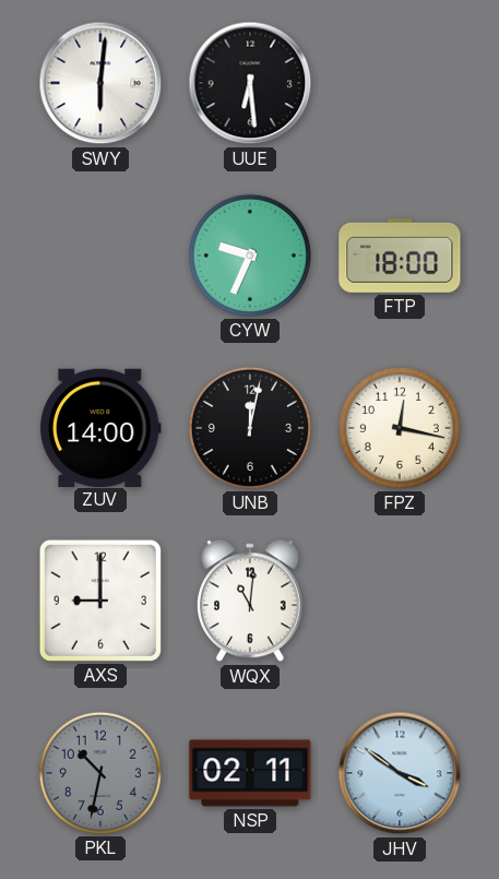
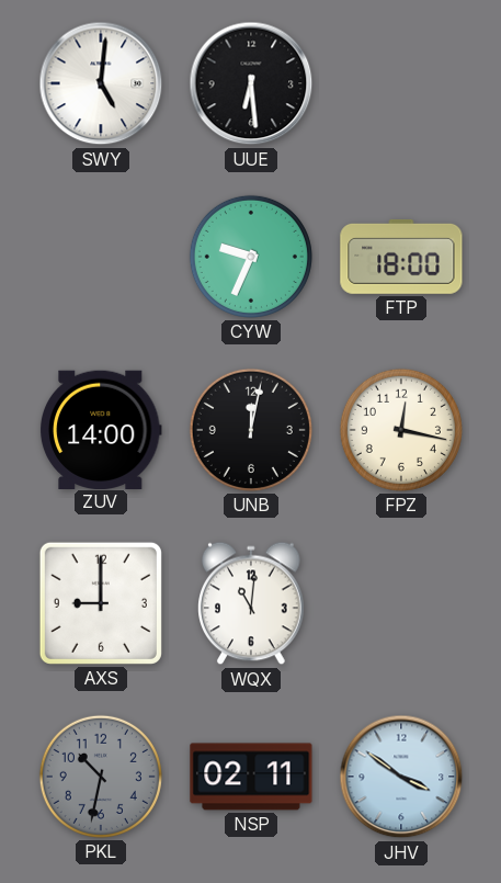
SWY: 6:01 -> 5:01
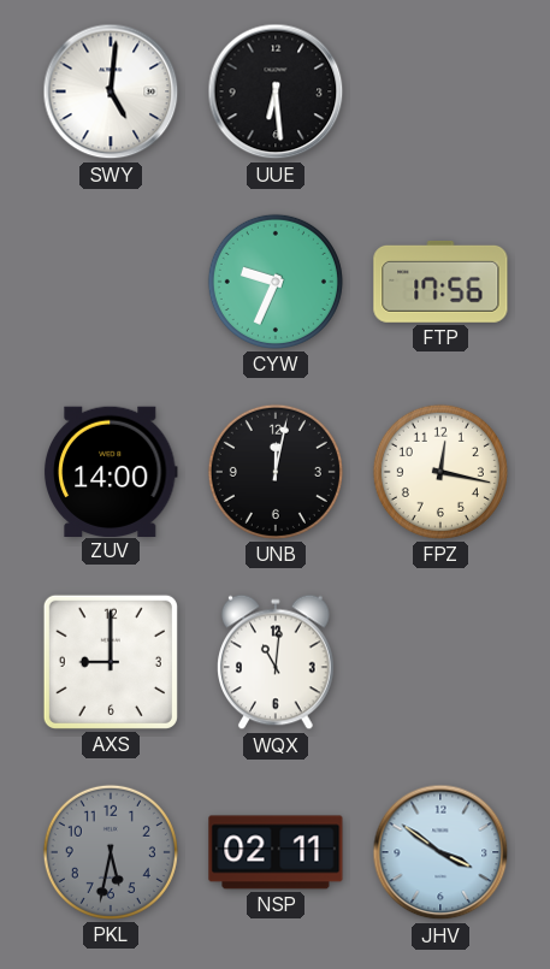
FTP: 18:00 -> 17:56
PKL: 10:32 -> 5:32
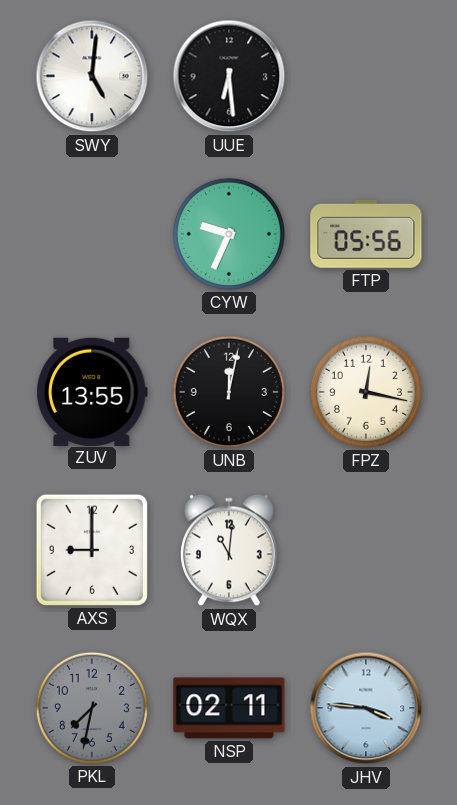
FTP: 17:56 -> 05:56
ZUV: 14:00 -> 13:55
PKL: 5:32 -> 7:32
JHV: 3:51 -> 3:46
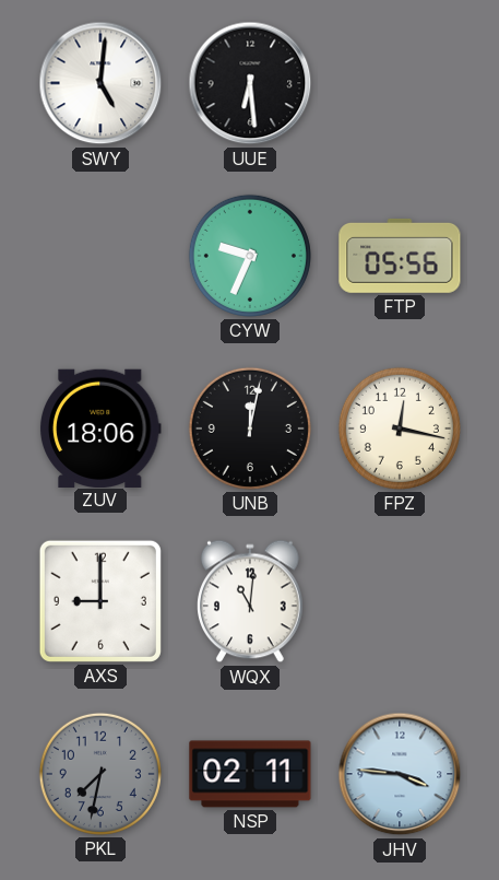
ZUV: 13:55 -> 18:06
